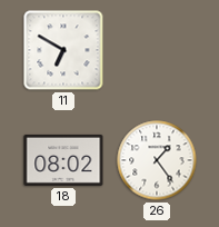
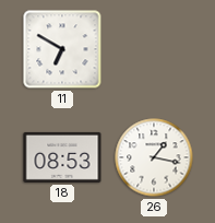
18: 08:02 -> 08:53
26: 1:24 -> 1:17
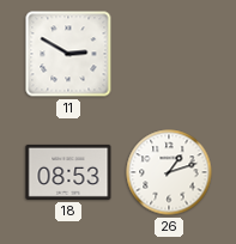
11: 6:50 -> 2:50
26: 1:17 -> 1:12
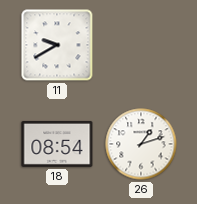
11: 2:50 -> 9:40
18: 08:53 -> 08:54
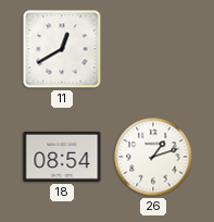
11: 9:40 -> 12:40
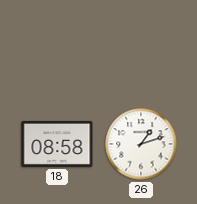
11: 12:40 -> none
18: 08:54 -> 08:58
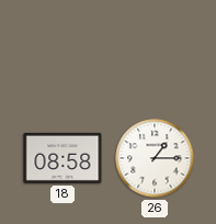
26: 1:12 -> 1:15
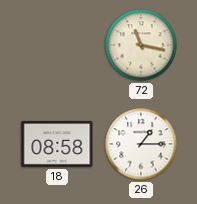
72: none -> 11:17
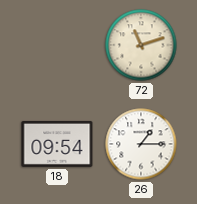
72: 11:17 -> 11:12
18: 08:58 -> 09:54
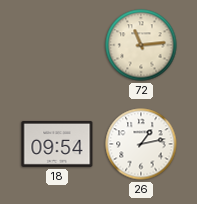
72: 11:12 -> 11:14
26: 1:15 -> 1:13
